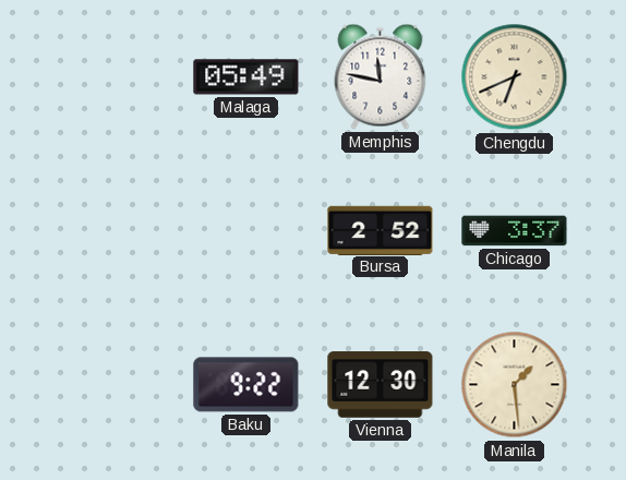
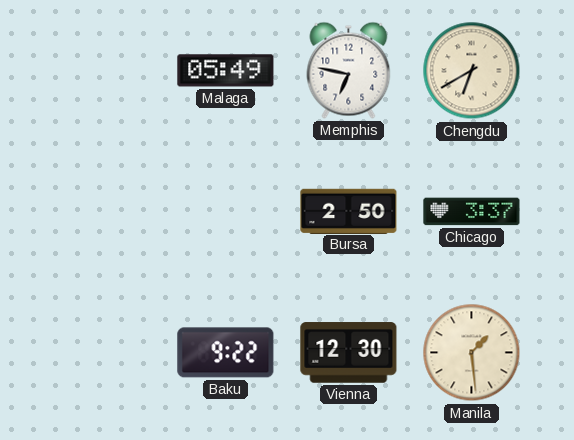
Memphis: 11:47 -> 6:47
Chengdu: 6:41 -> 6:40
Bursa: 2:52 -> 2:50
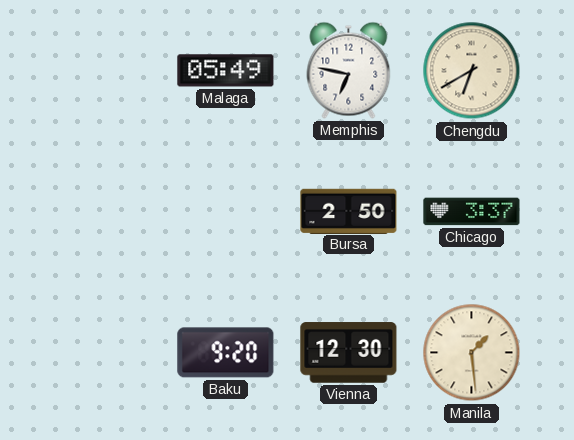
Baku: 9:22 -> 9:20
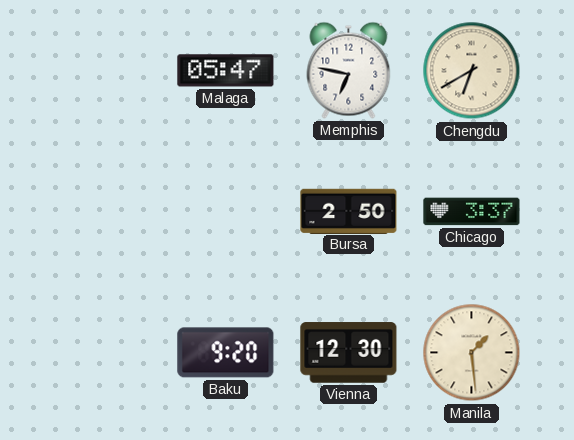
Malaga: 05:49 -> 05:47
